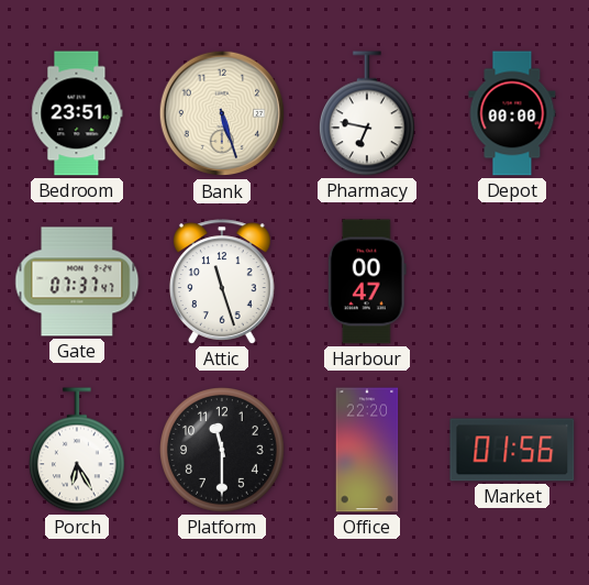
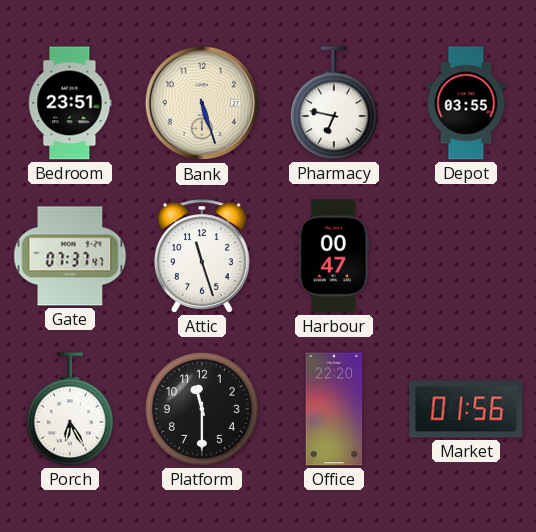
Depot: 00:00 -> 03:55
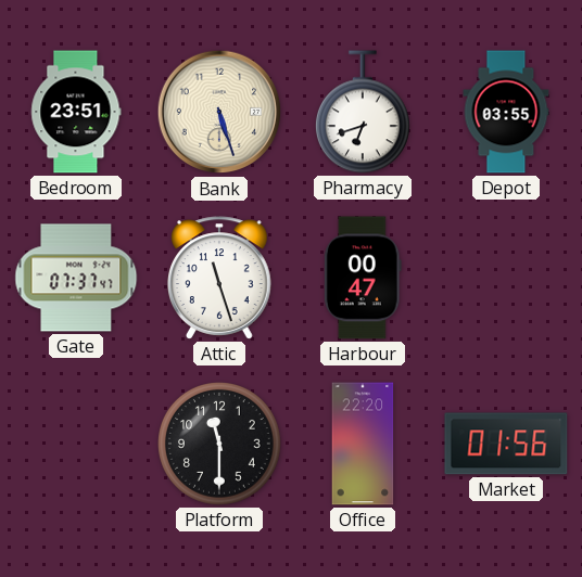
Pharmacy: 6:47 -> 6:42
Porch: 6:25 -> none
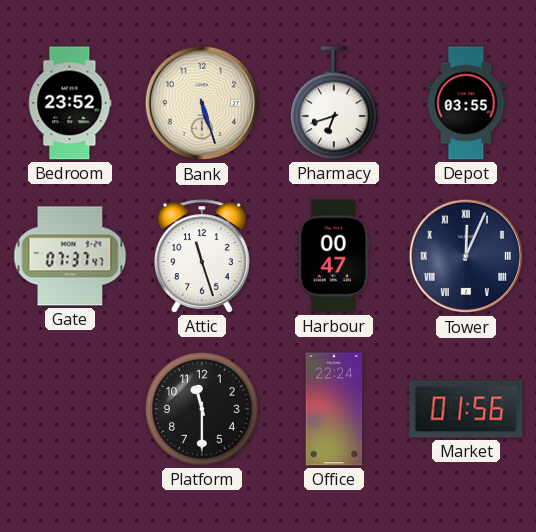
Bedroom: 23:51 -> 23:52
Tower: none -> 12:04
Office: 22:20 -> 22:24
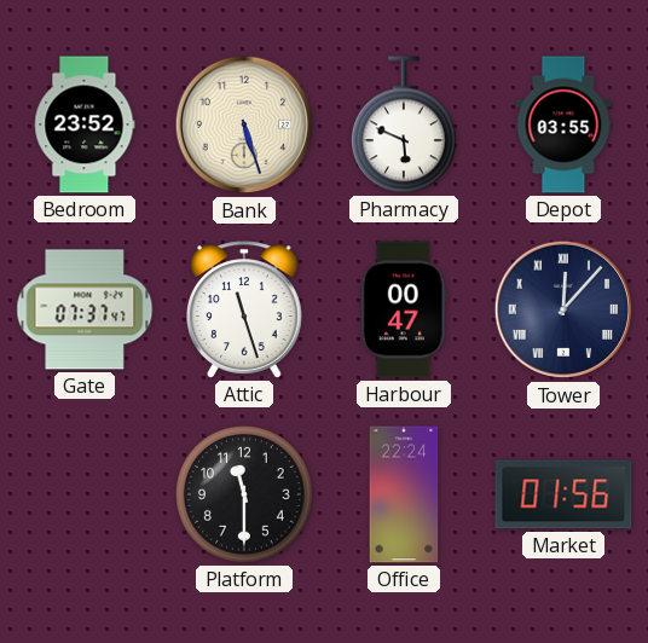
Pharmacy: 6:42 -> 5:49
Tower: 12:04 -> 12:07
